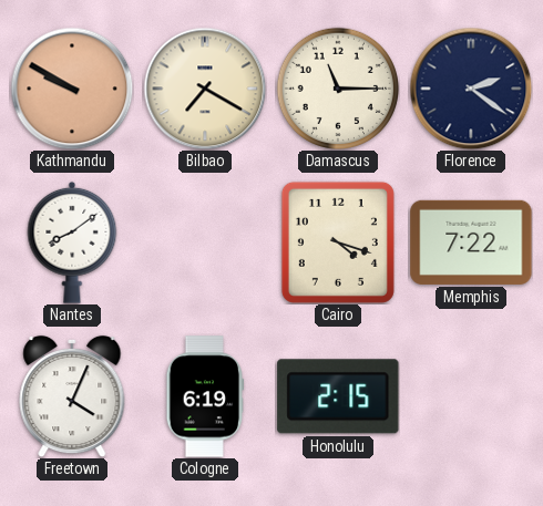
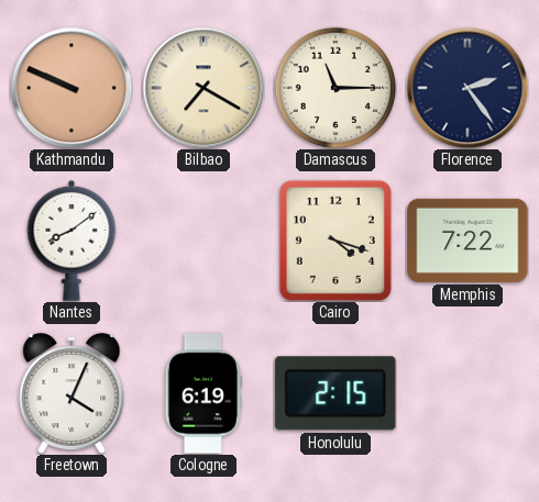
Kathmandu: 9:50 -> 9:49
Florence: 2:21 -> 2:24
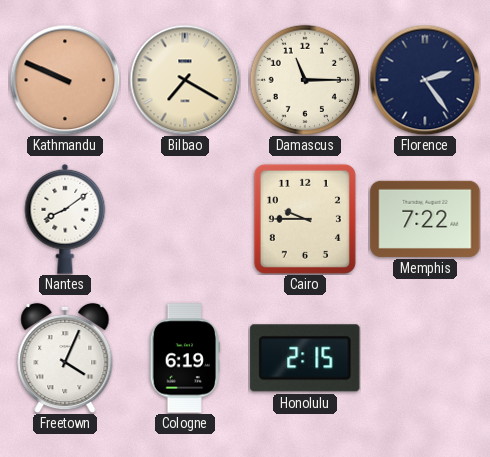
Cairo: 4:18 -> 9:45
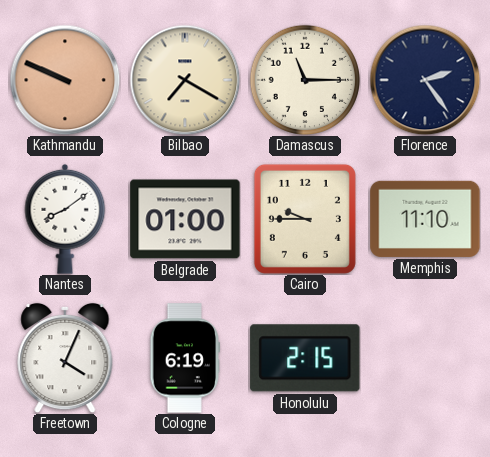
Belgrade: none -> 01:00
Memphis: 7:22 -> 11:10
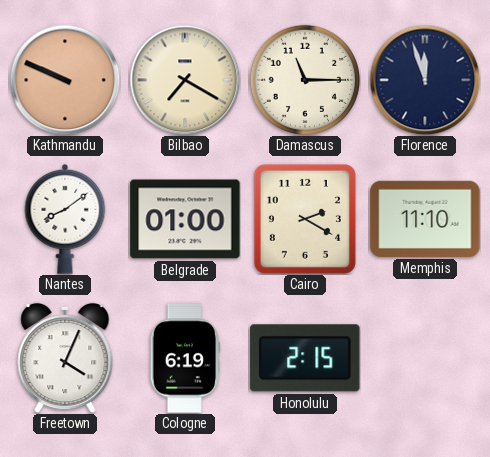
Florence: 2:24 -> 11:57
Cairo: 9:45 -> 2:20
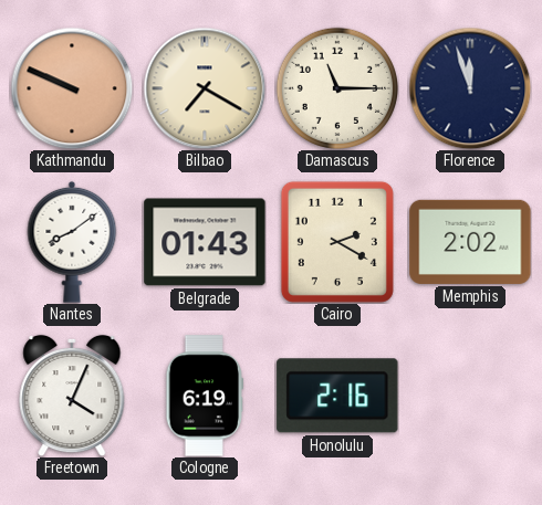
Belgrade: 01:00 -> 01:43
Memphis: 11:10 -> 2:02
Honolulu: 2:15 -> 2:16
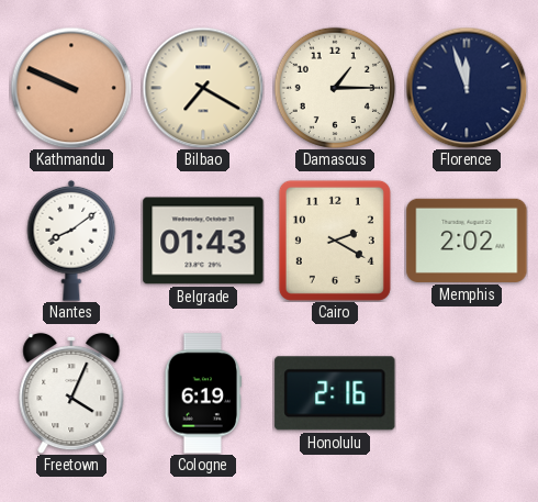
Damascus: 11:15 -> 1:15
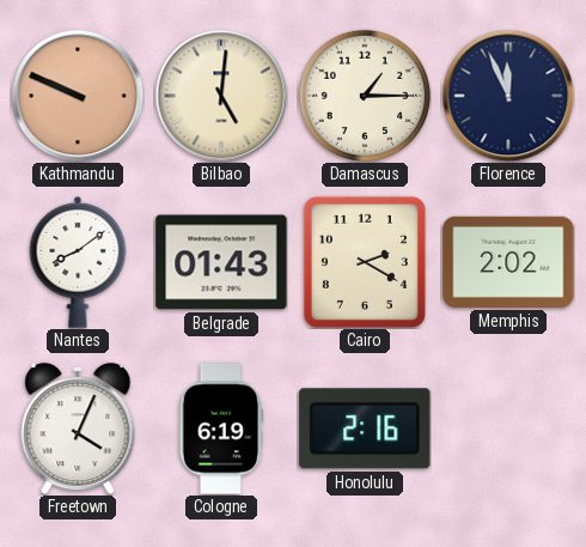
Bilbao: 7:20 -> 5:01
Florence: 11:57 -> 11:56
